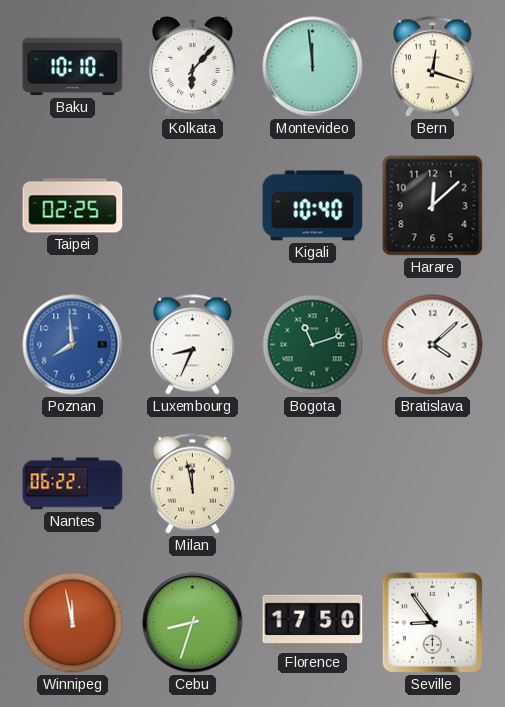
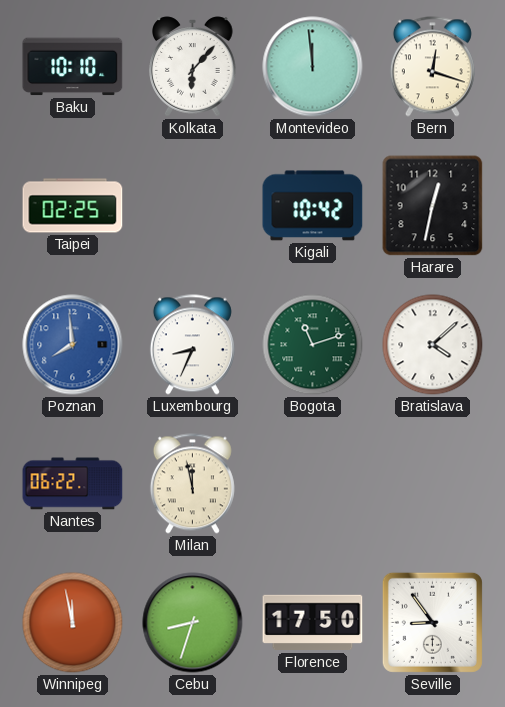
Kigali: 10:40 -> 10:42
Harare: 12:08 -> 12:32
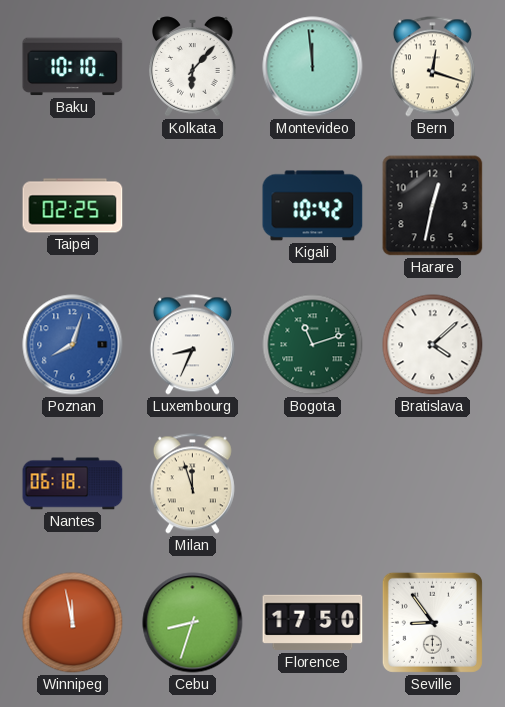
Poznan: 7:59 -> 8:03
Nantes: 06:22 -> 06:18
Milan: 11:58 -> 11:57
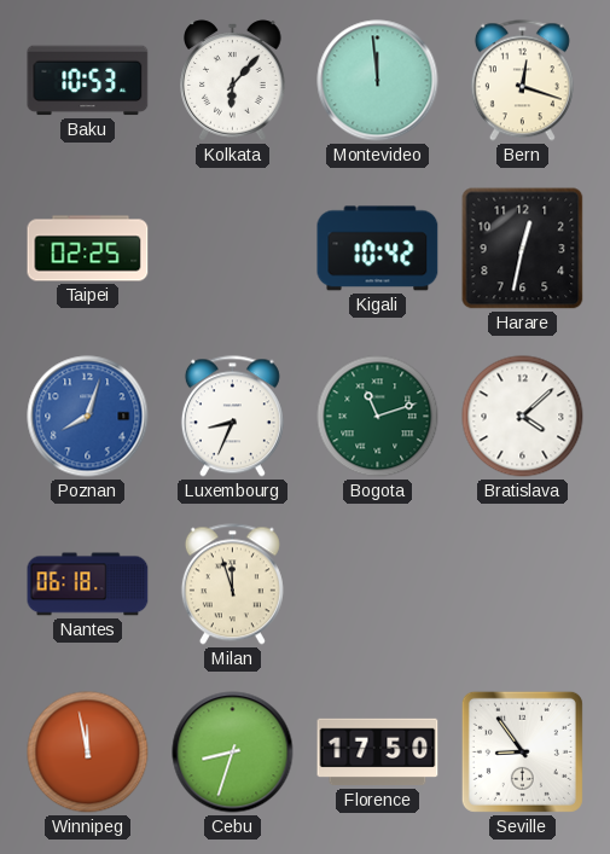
Baku: 10:10 -> 10:53
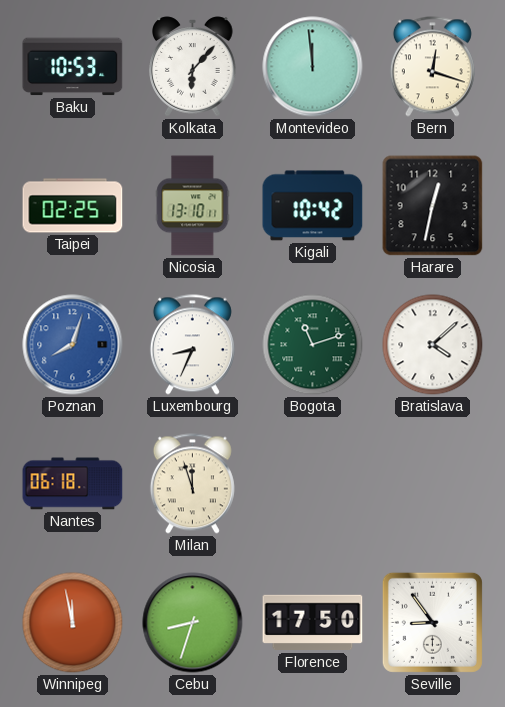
Nicosia: none -> 13:10
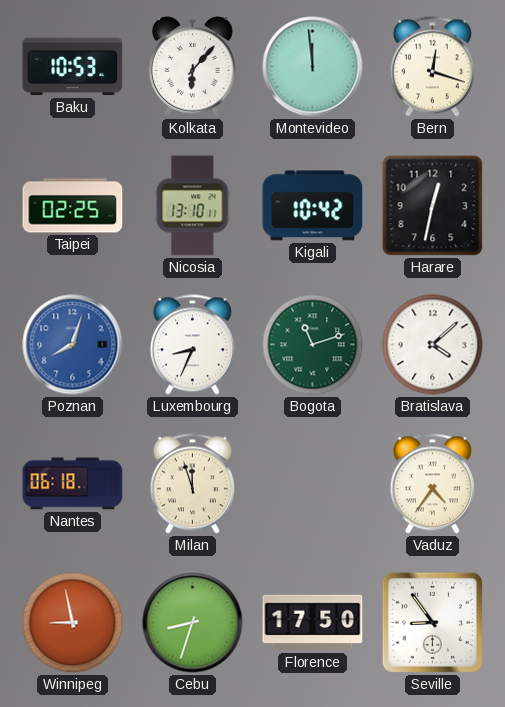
Vaduz: none -> 4:36
Winnipeg: 11:58 -> 8:58
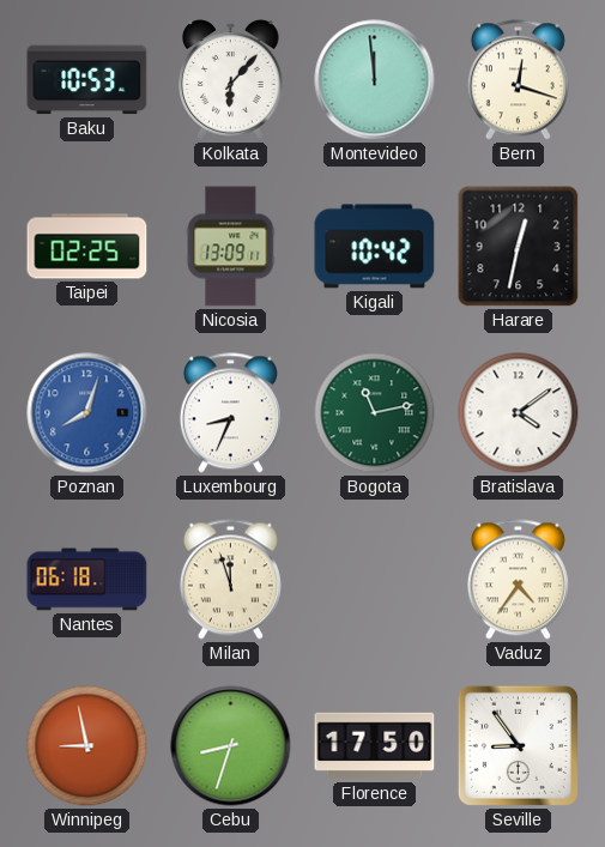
Nicosia: 13:10 -> 13:09
Bogota: 11:12 -> 11:13
Bratislava: 4:08 -> 4:09
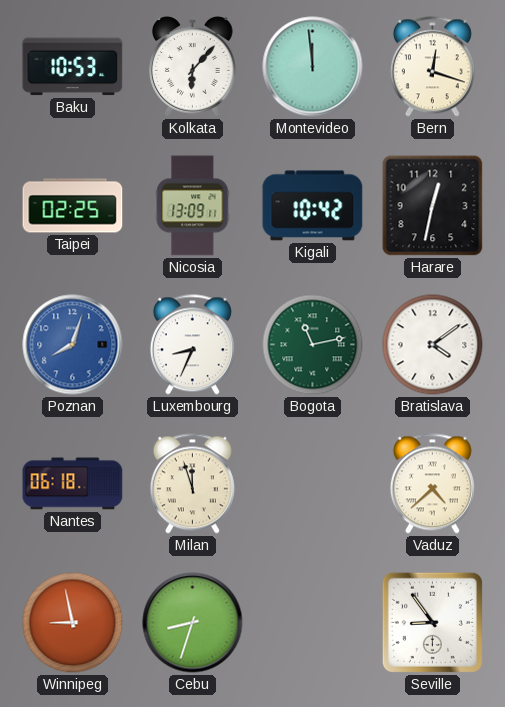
Vaduz: 4:36 -> 4:38
Florence: 17:50 -> none
